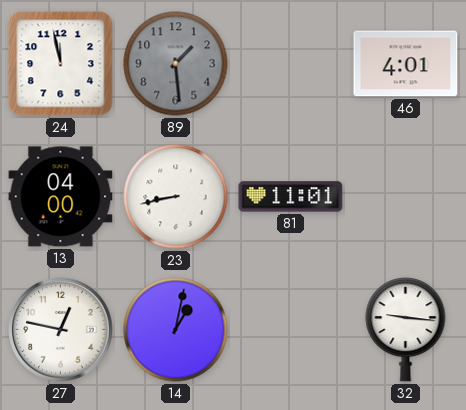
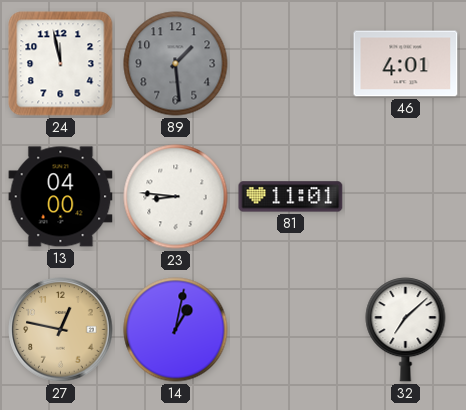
23: 8:43 -> 8:46
27 dial: white -> champagne
32: 9:16 -> 7:08
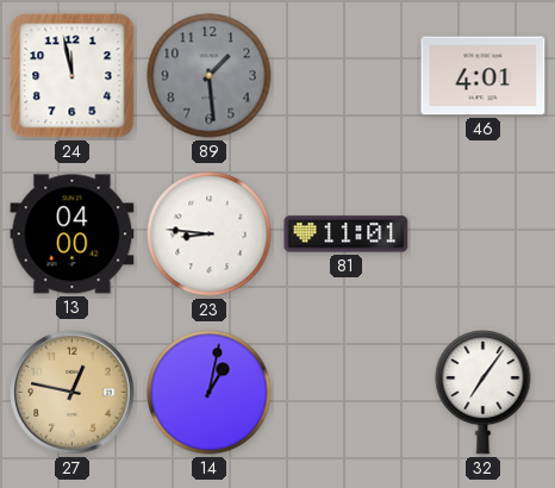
32: 7:08 -> 7:06
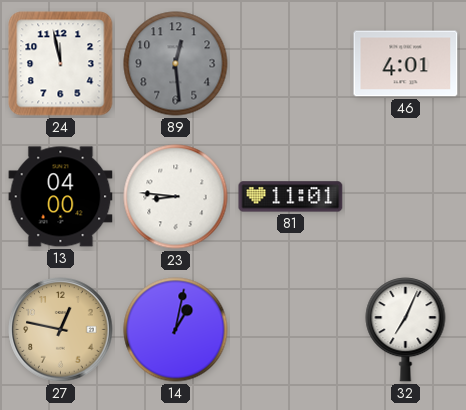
89: 1:29 -> 12:29
32: 7:06 -> 7:04
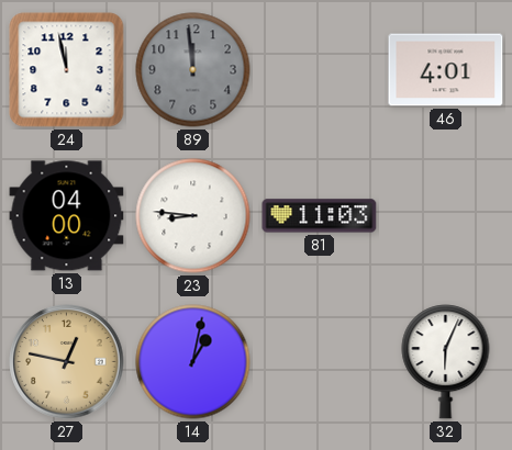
89: 12:29 -> 11:59
81: 11:01 -> 11:03
32: 7:04 -> 6:04
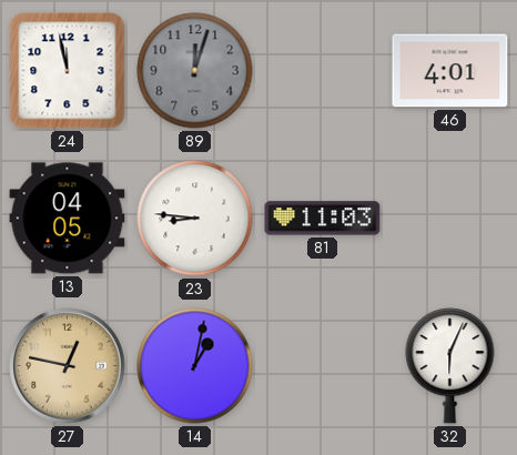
89: 11:59 -> 12:03
13: 04:00 -> 04:05
